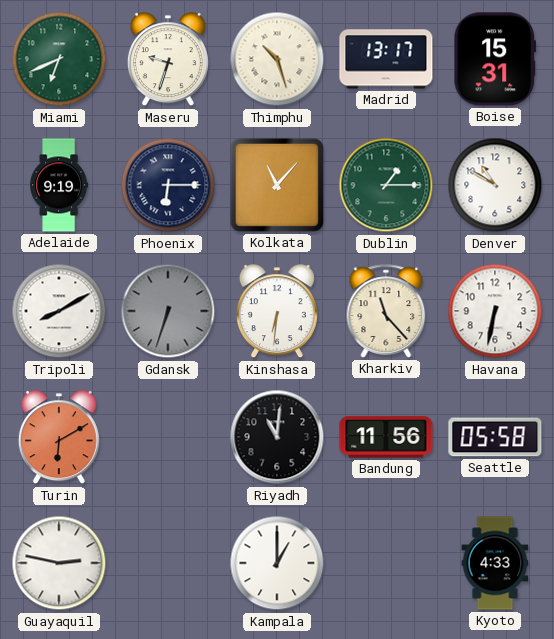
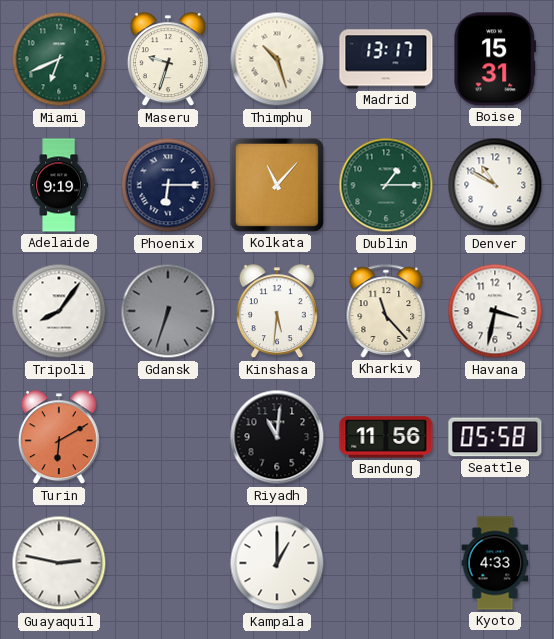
Tripoli: 8:10 -> 8:06
Kinshasa: 6:31 -> 5:31
Havana: 6:32 -> 3:32
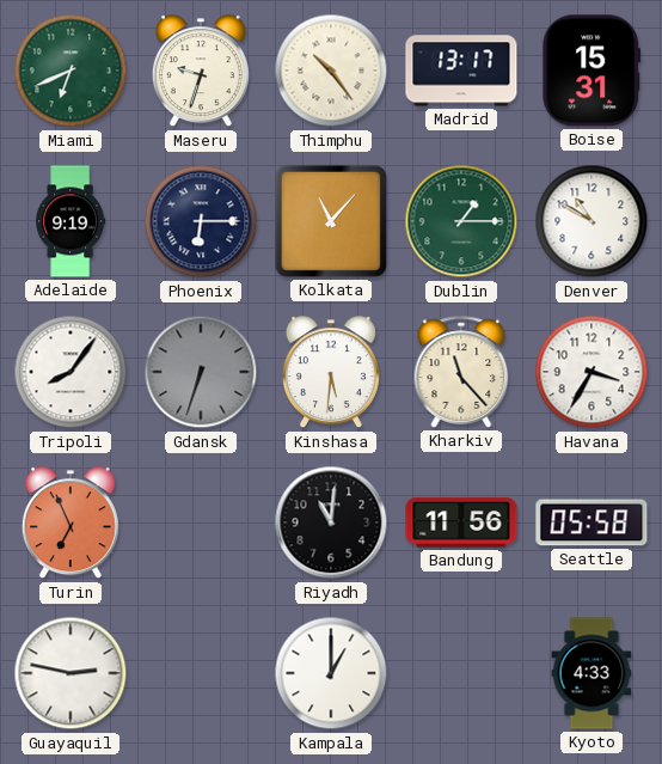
Thimphu: 10:27 -> 10:24
Havana: 3:32 -> 3:35
Turin: 6:10 -> 6:56
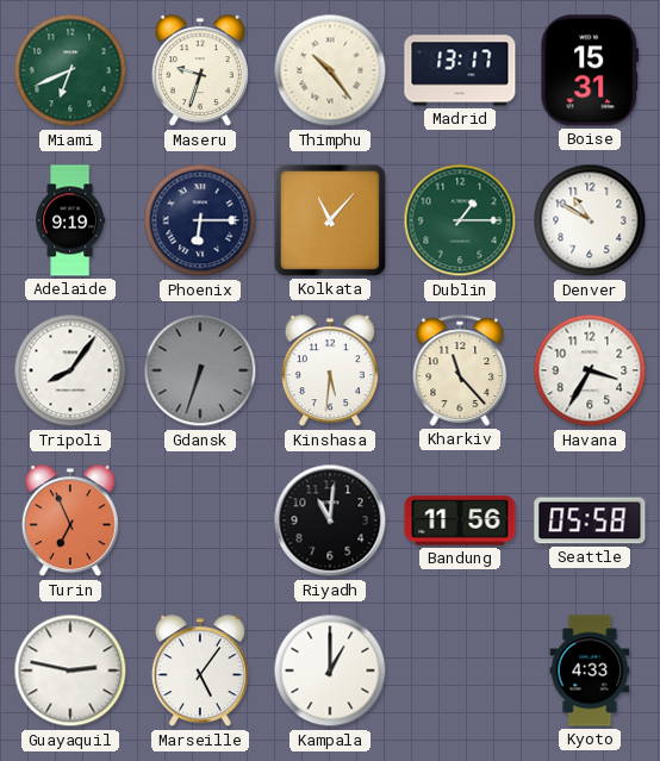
Marseille: none -> 5:06
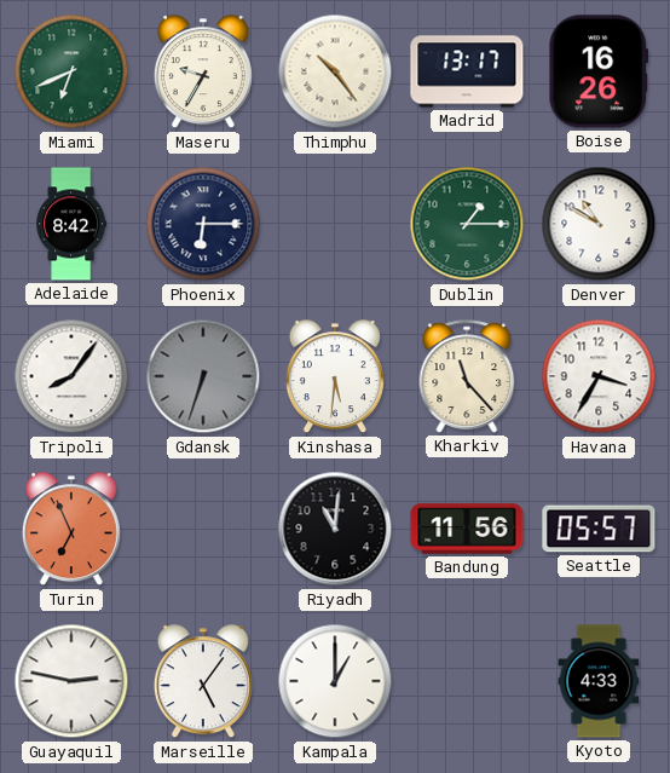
Maseru: 9:33 -> 9:35
Boise: 15:31 -> 16:26
Adelaide: 9:19 -> 8:42
Kolkata: 11:07 -> none
Seattle: 05:58 -> 05:57
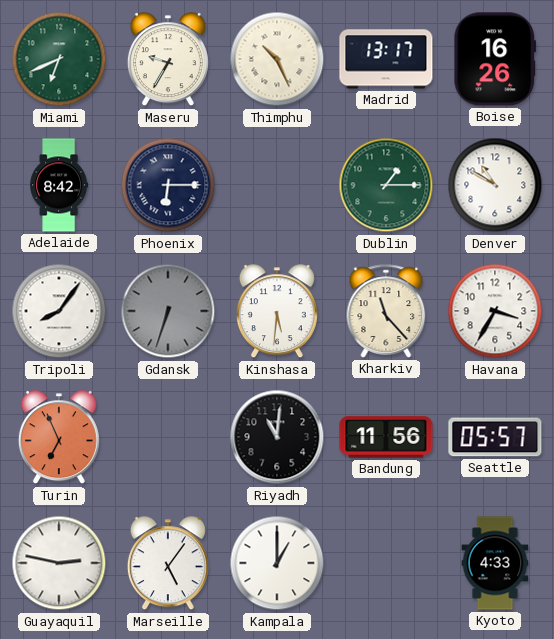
Thimphu: 10:24 -> 10:26
